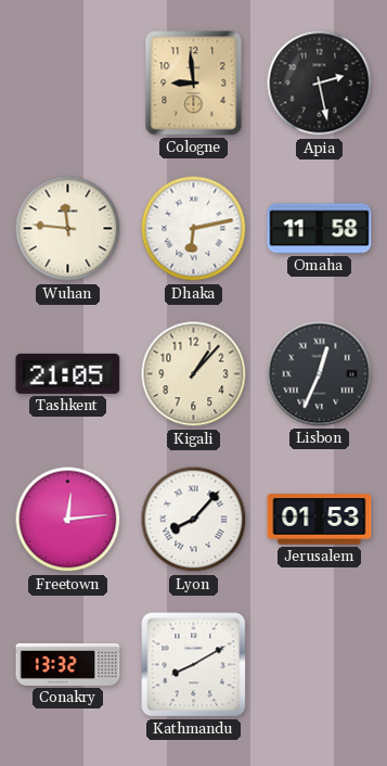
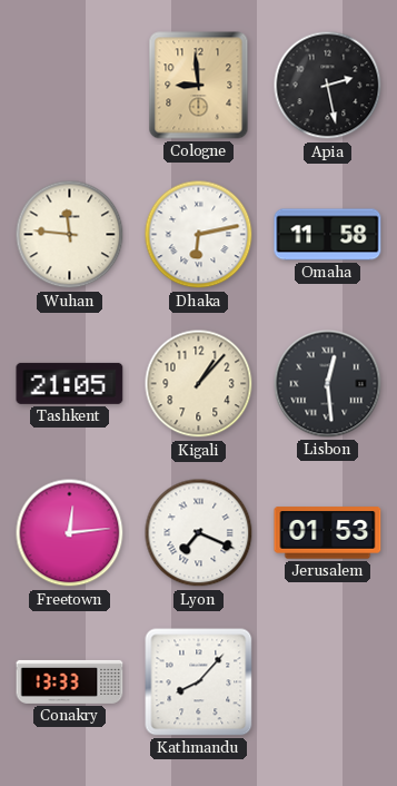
Lisbon: 12:34 -> 12:29
Lyon: 8:07 -> 7:19
Conakry: 13:32 -> 13:33
Kathmandu: 8:10 -> 8:07
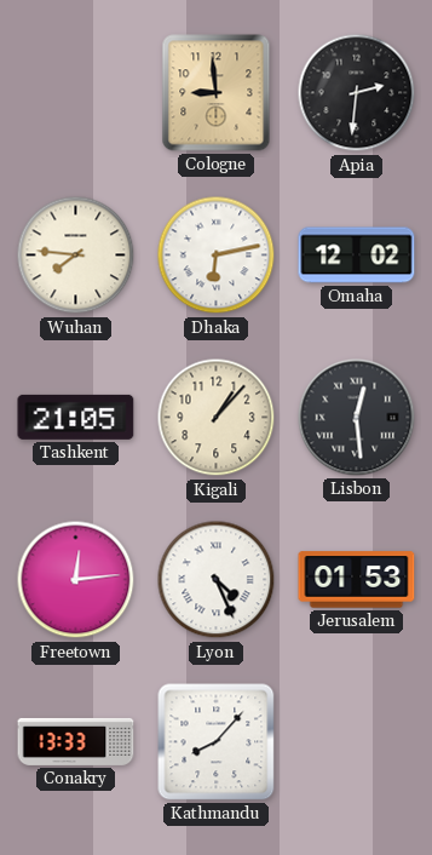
Apia: 2:28 -> 2:31
Wuhan: 11:46 -> 7:46
Omaha: 11:58 -> 12:02
Lyon: 7:19 -> 4:26
